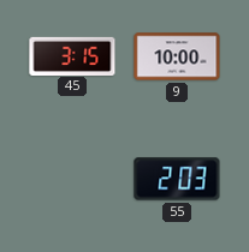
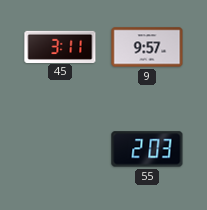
45: 3:15 -> 3:11
9: 10:00 -> 9:57
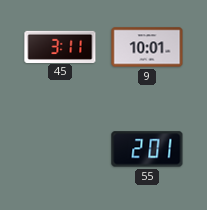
9: 9:57 -> 10:01
55: 2:03 -> 2:01
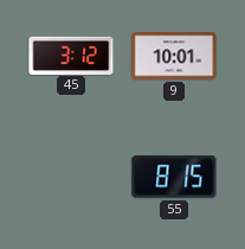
45: 3:11 -> 3:12
55: 2:01 -> 8:15
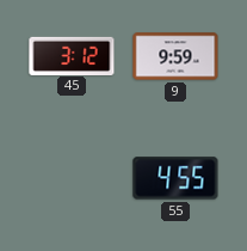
9: 10:01 -> 9:59
55: 8:15 -> 4:55
